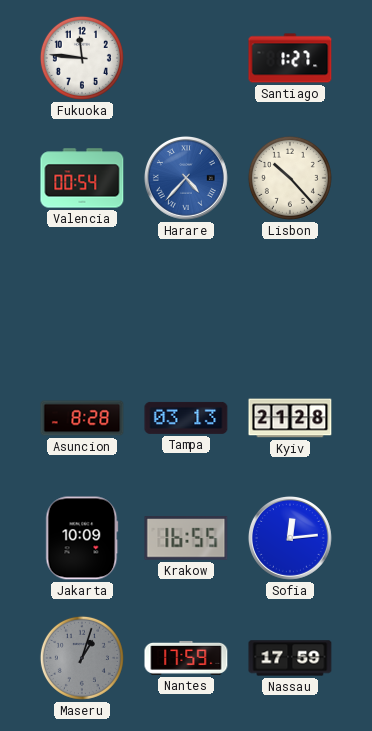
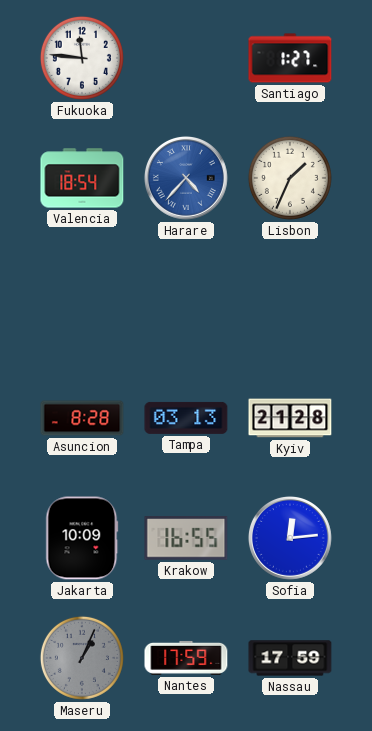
Valencia: 00:54 -> 18:54
Lisbon: 10:23 -> 1:34
Maseru: 1:03 -> 1:04
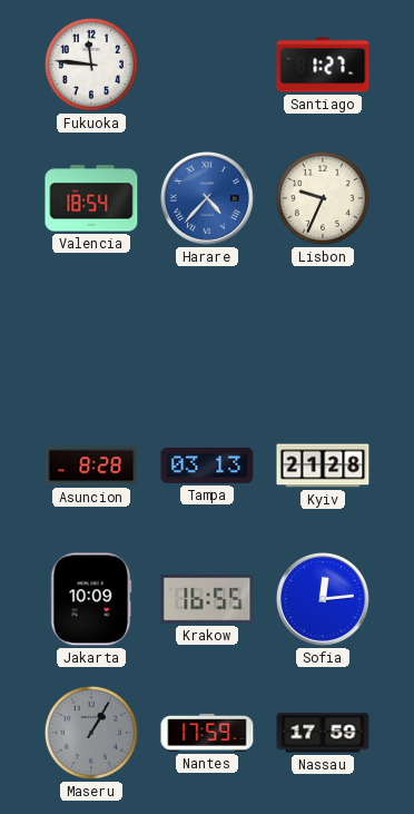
Lisbon: 1:34 -> 9:34
Maseru: 1:04 -> 1:05
